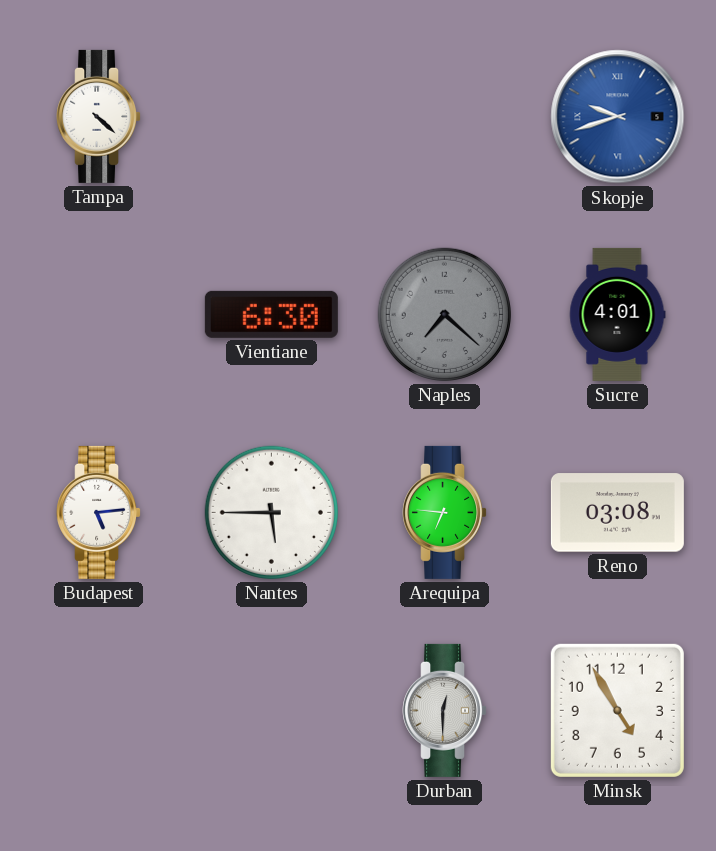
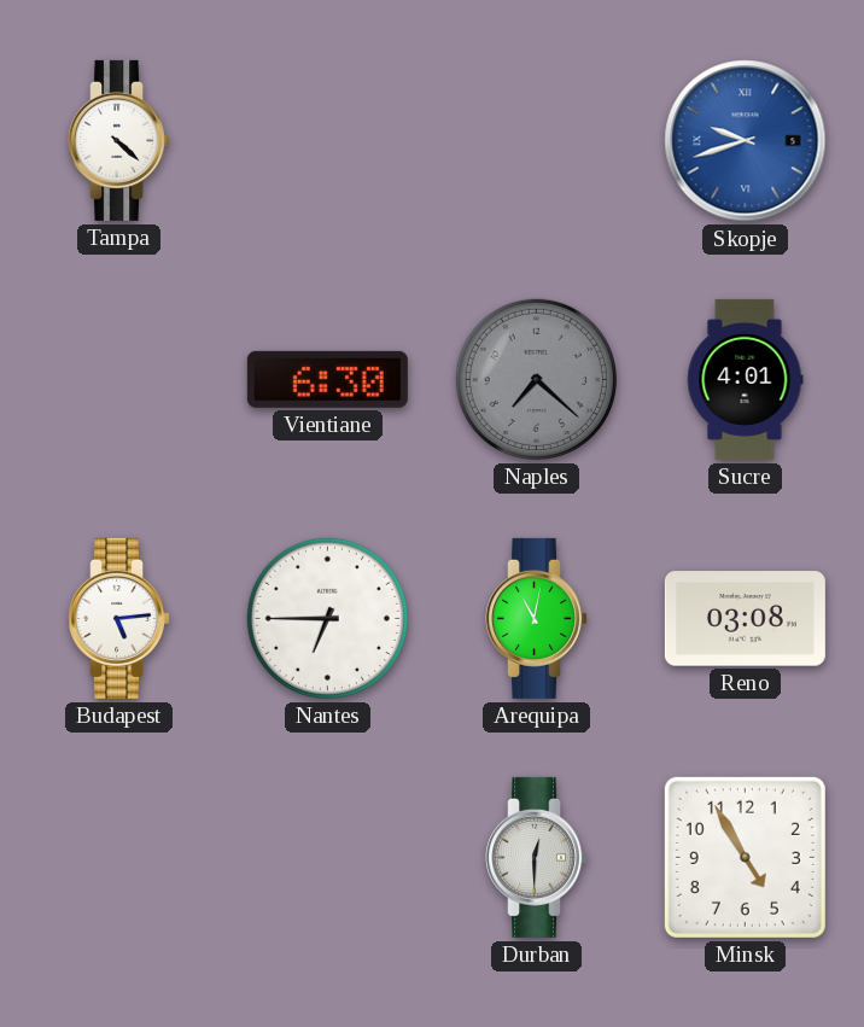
Nantes: 5:45 -> 6:45
Arequipa: 6:46 -> 11:02
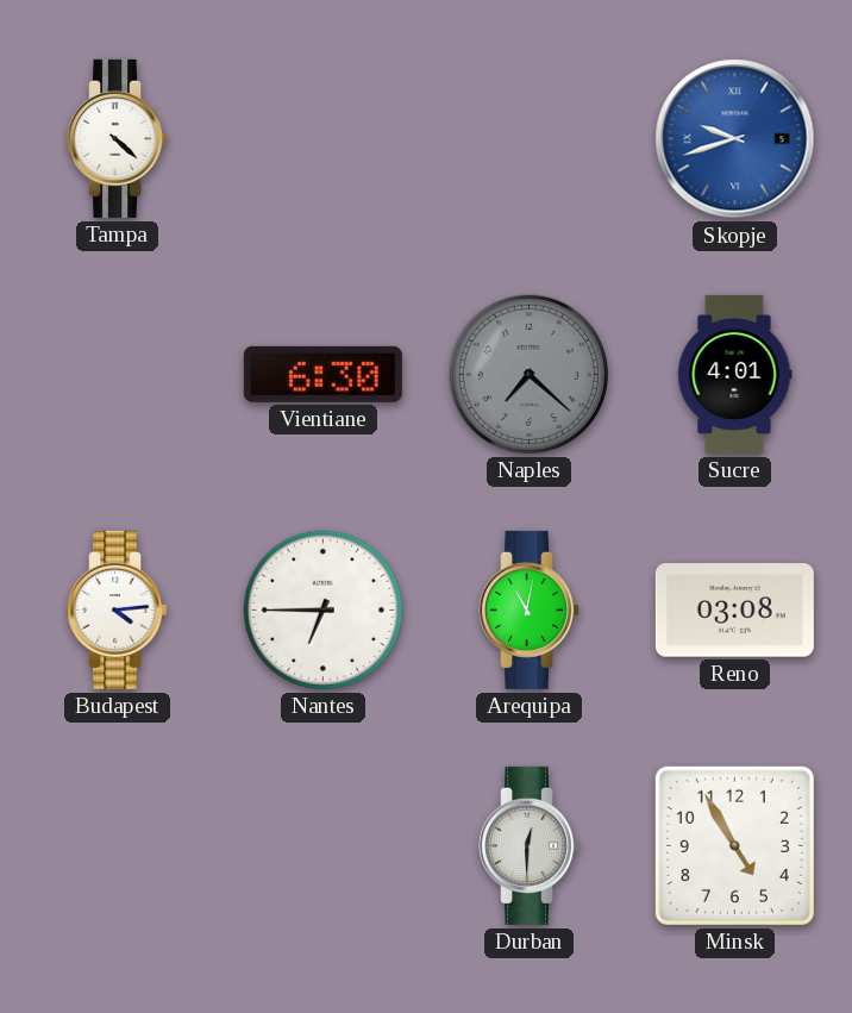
Budapest: 5:14 -> 4:14
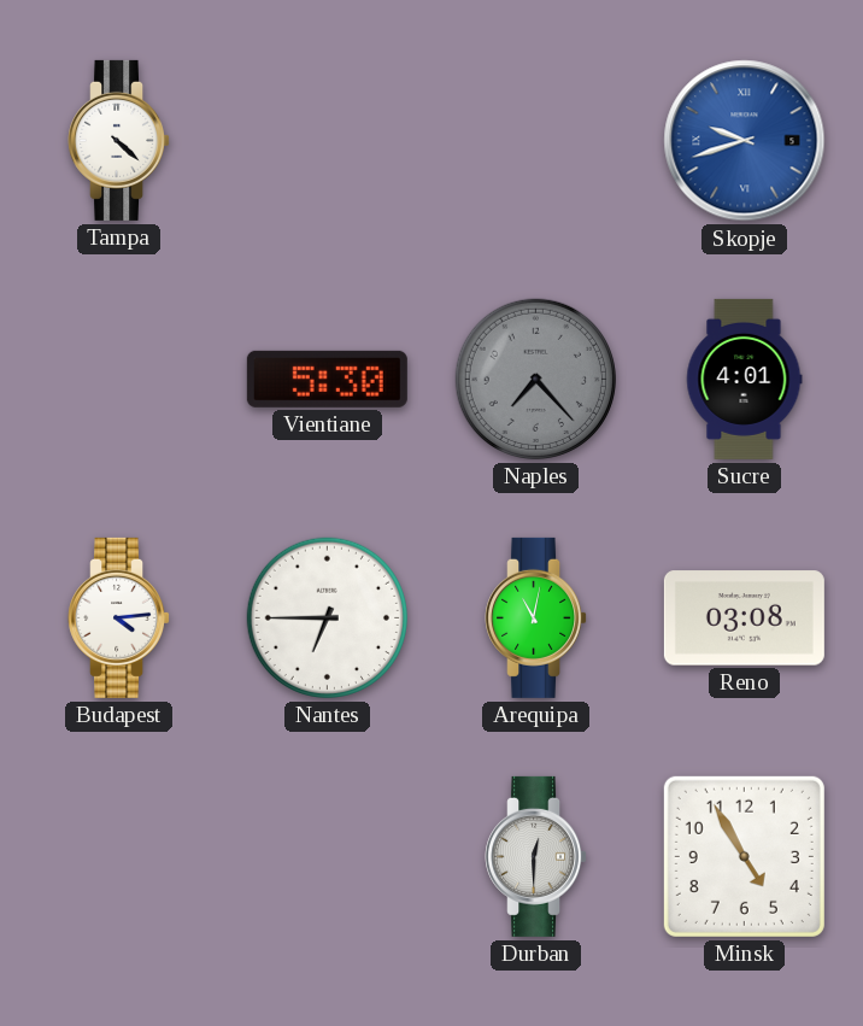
Vientiane: 6:30 -> 5:30
Naples: 7:22 -> 7:23
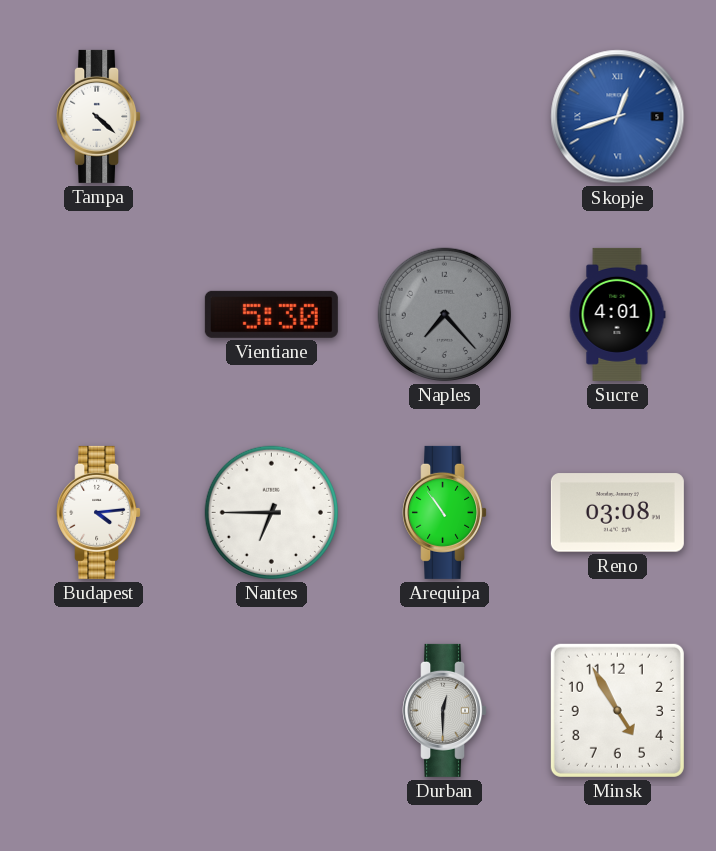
Skopje: 9:42 -> 12:42
Arequipa: 11:02 -> 10:54
